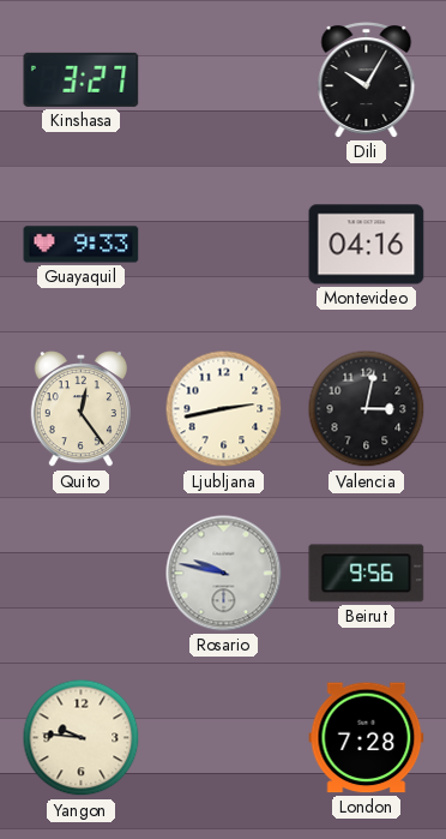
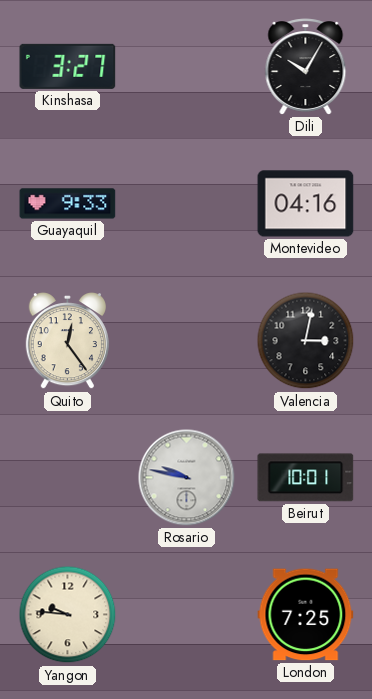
Ljubljana: 2:43 -> none
Beirut: 9:56 -> 10:01
London: 7:28 -> 7:25
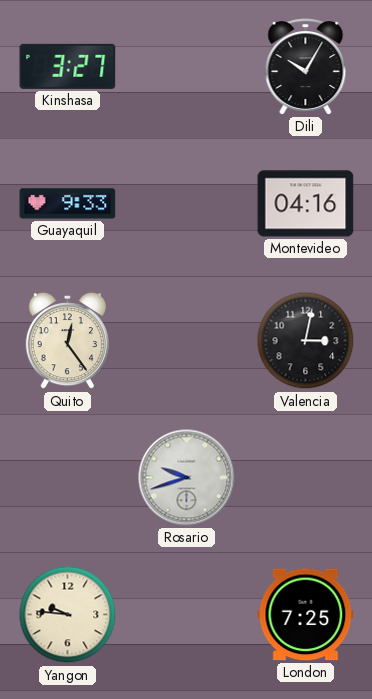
Rosario: 9:47 -> 9:42
Beirut: 10:01 -> none
